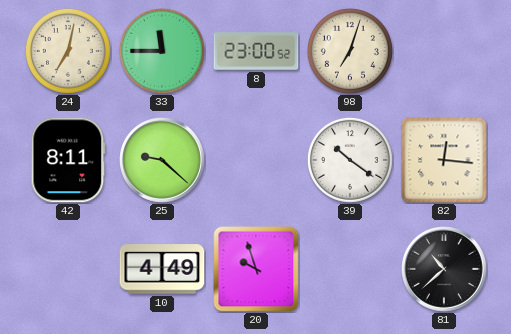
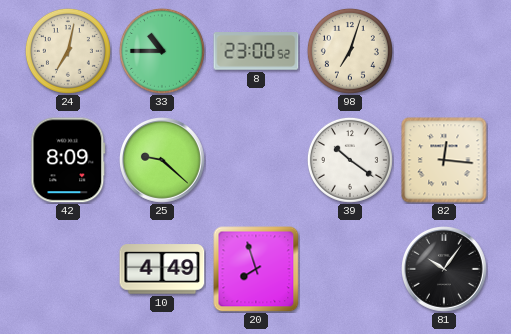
33: 11:45 -> 10:45
42: 8:11 -> 8:09
20: 9:57 -> 7:57
81: 10:38 -> 10:06
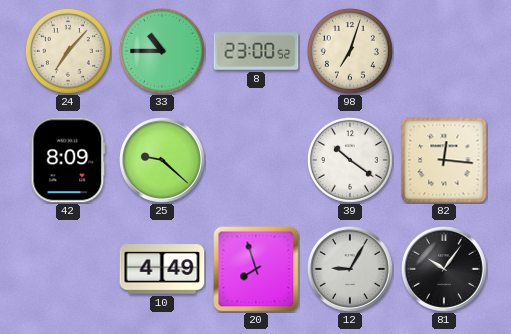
24: 7:02 -> 7:07
12: none -> 9:05
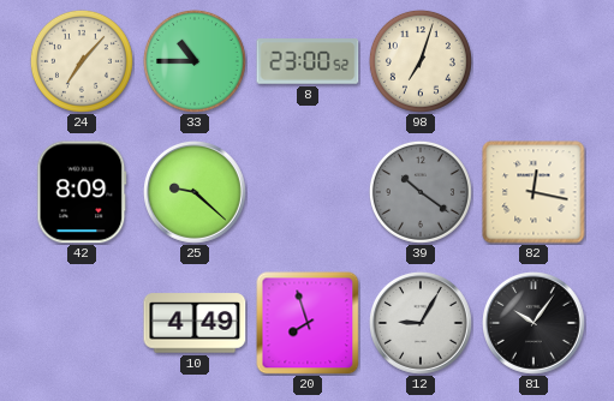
39 dial: white -> grey
82: 12:16 -> 12:17
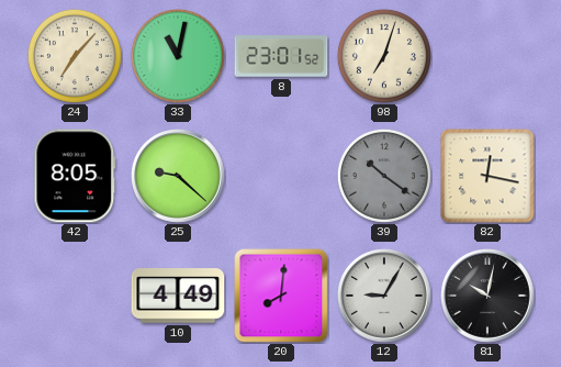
33: 10:45 -> 11:02
8: 23:00 -> 23:01
42: 8:09 -> 8:05
20: 7:57 -> 8:01
81: 10:06 -> 10:02
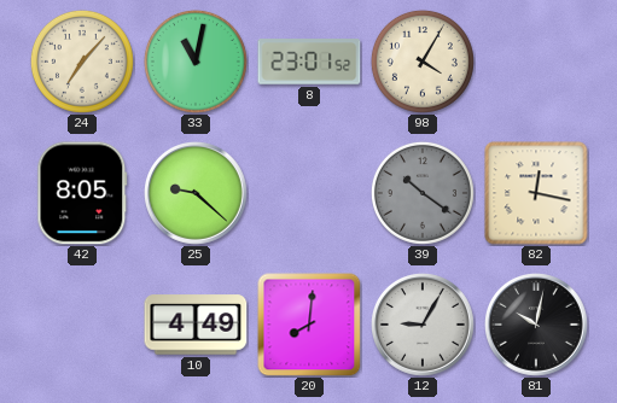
98: 7:03 -> 4:05
